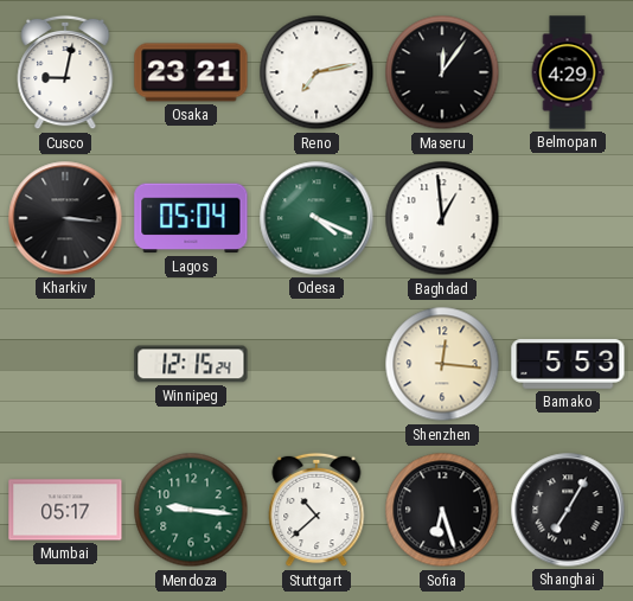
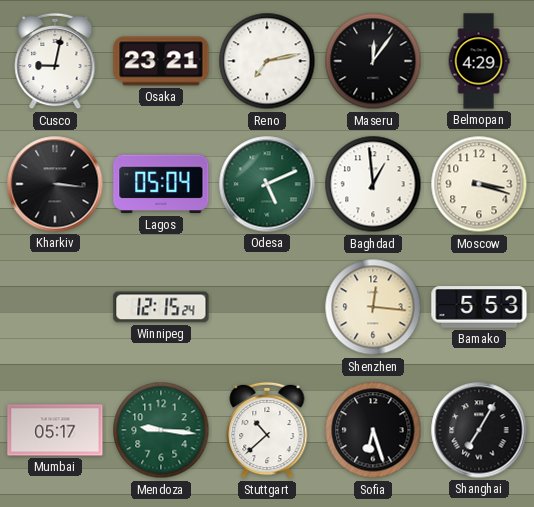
Odesa: 4:19 -> 5:11
Moscow: none -> 3:18
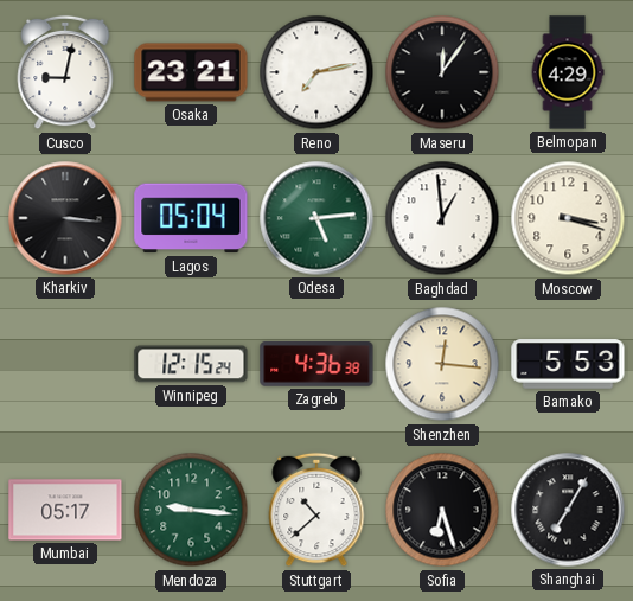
Odesa: 5:11 -> 5:14
Zagreb: none -> 4:36
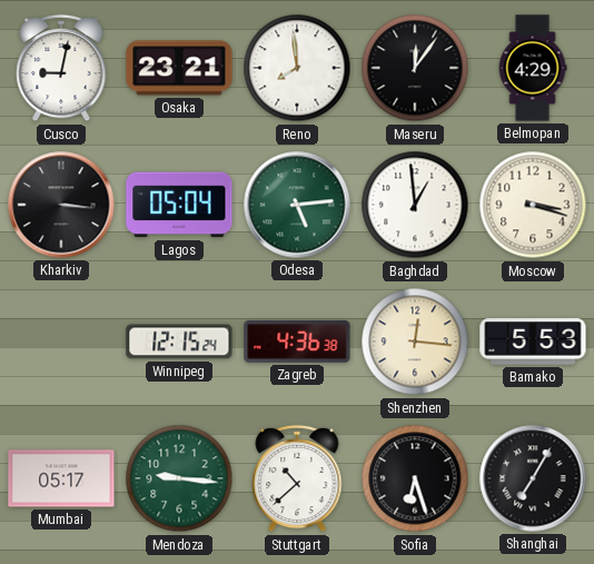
Reno: 7:13 -> 7:59
